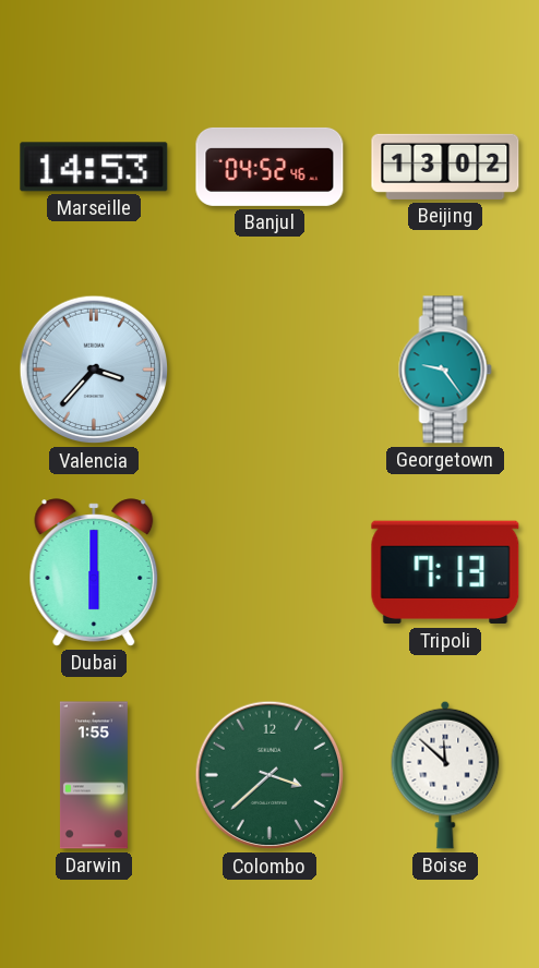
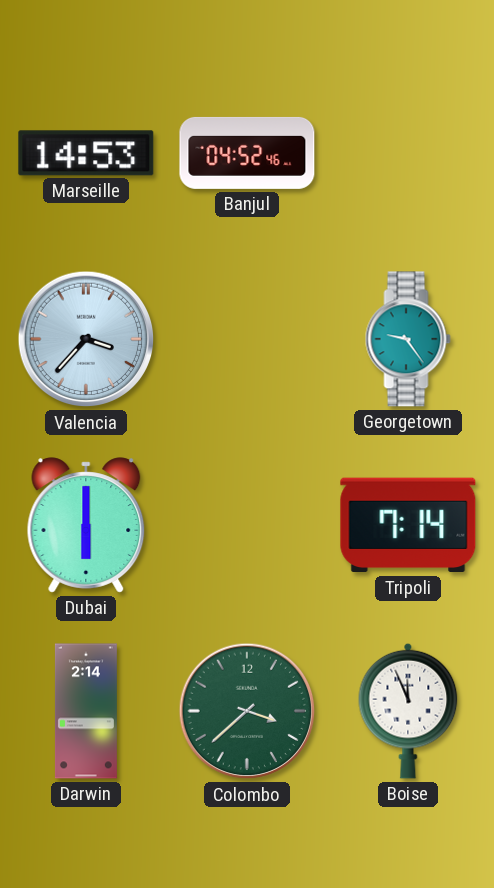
Beijing: 13:02 -> none
Tripoli: 7:13 -> 7:14
Darwin: 1:55 -> 2:14
Boise: 11:52 -> 11:56
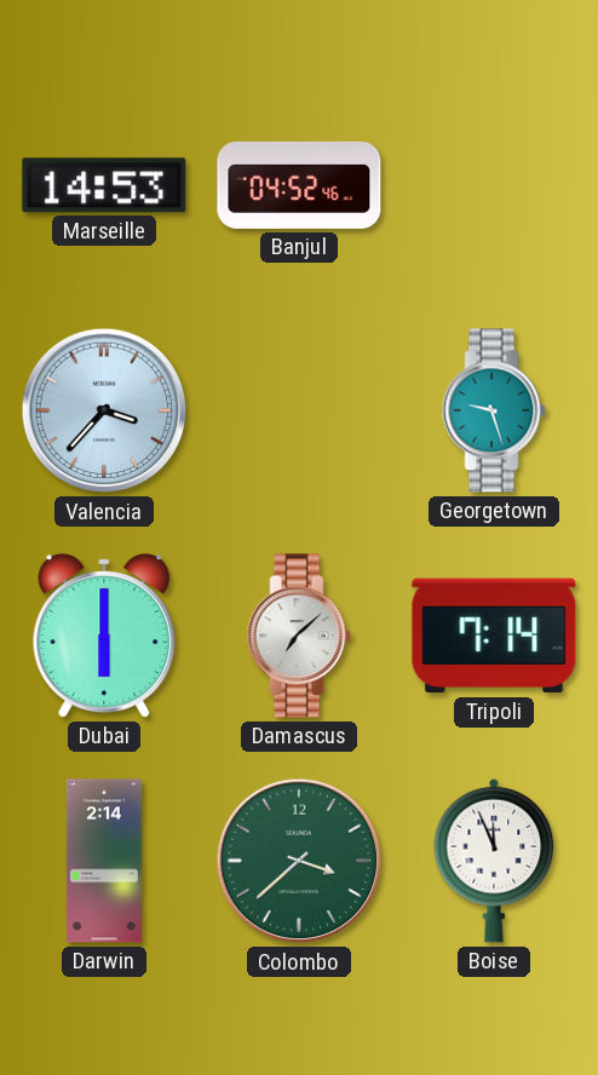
Georgetown: 9:24 -> 9:27
Damascus: none -> 7:08
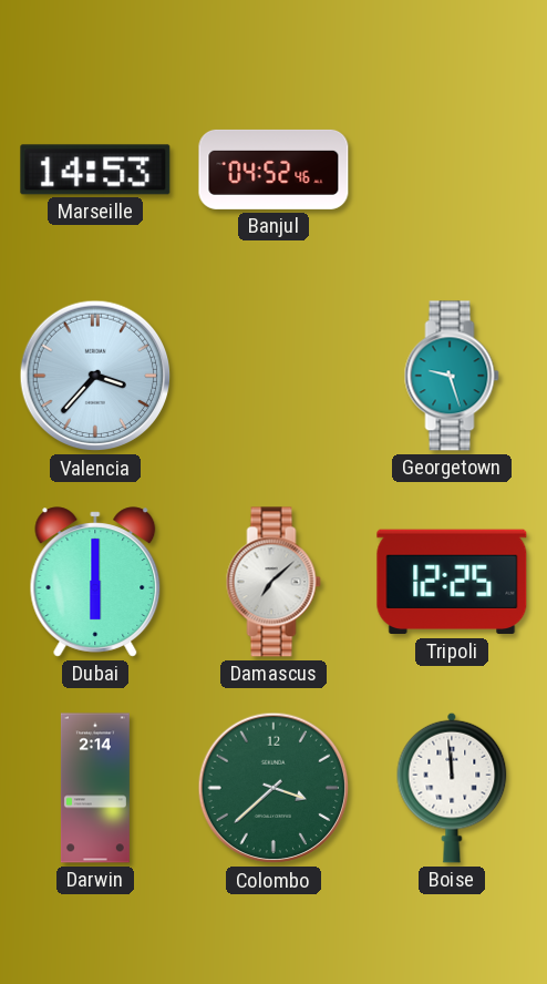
Tripoli: 7:14 -> 12:25
Boise: 11:56 -> 11:59
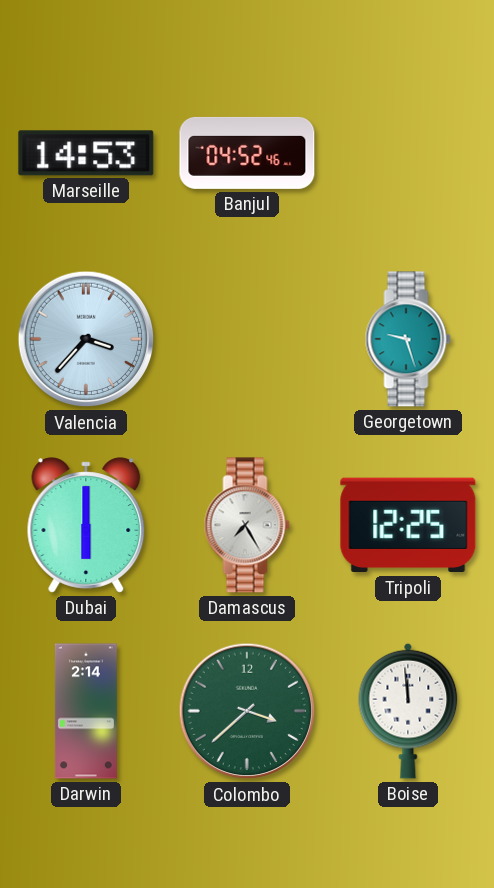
Damascus: 7:08 -> 7:25
